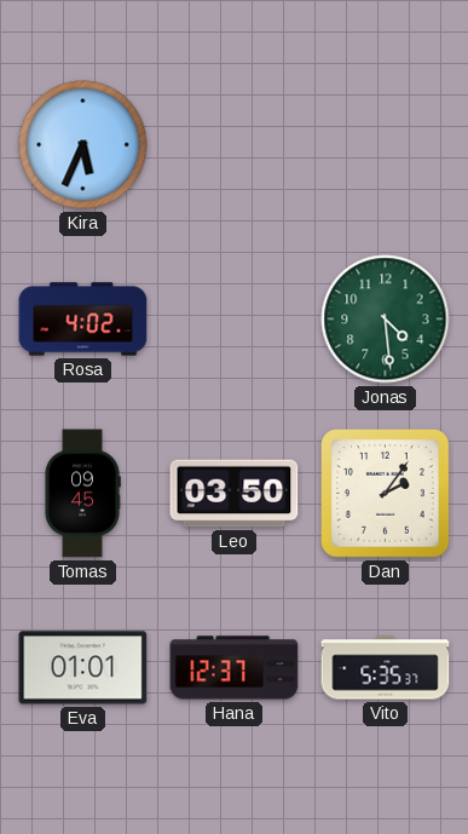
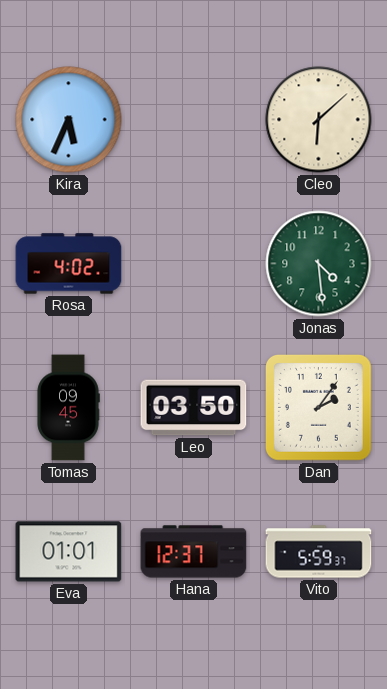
Cleo: none -> 6:08
Vito: 5:35 -> 5:59
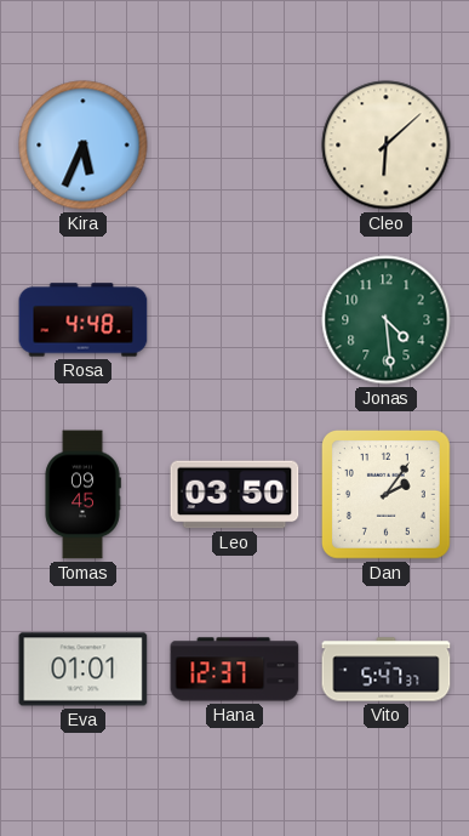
Rosa: 4:02 -> 4:48
Vito: 5:59 -> 5:47
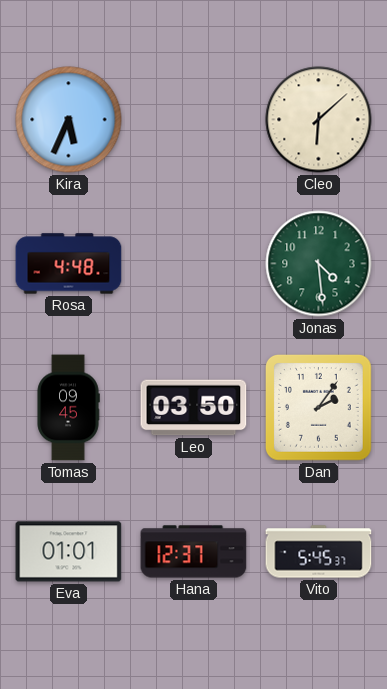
Vito: 5:47 -> 5:45
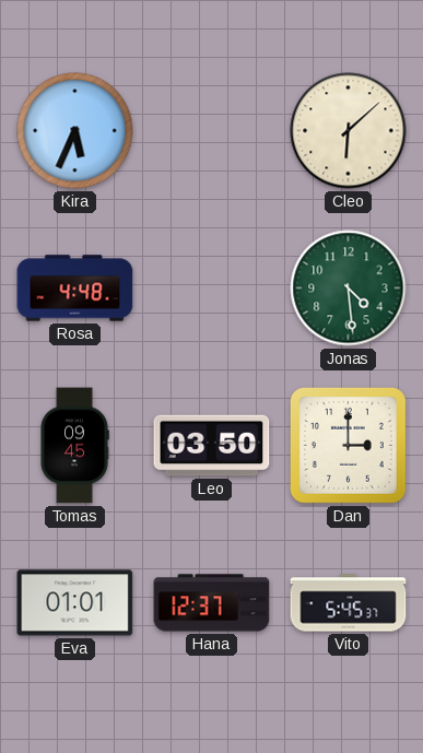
Dan: 2:06 -> 3:00
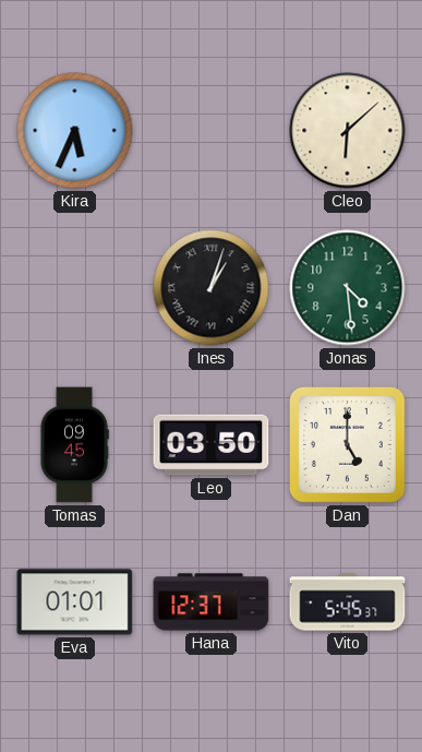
Rosa: 4:48 -> none
Ines: none -> 1:03
Dan: 3:00 -> 5:00
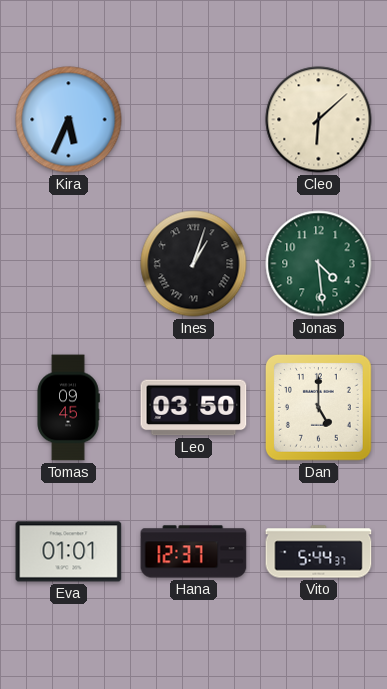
Vito: 5:45 -> 5:44
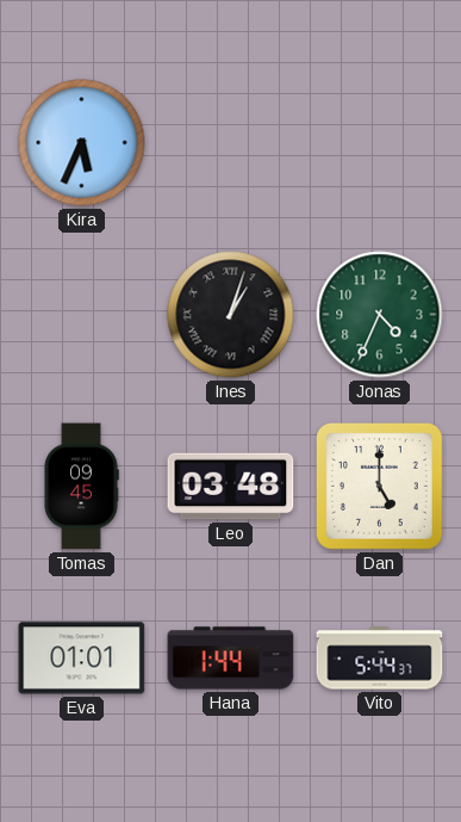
Cleo: 6:08 -> none
Jonas: 4:29 -> 4:34
Leo: 03:50 -> 03:48
Hana: 12:37 -> 1:44
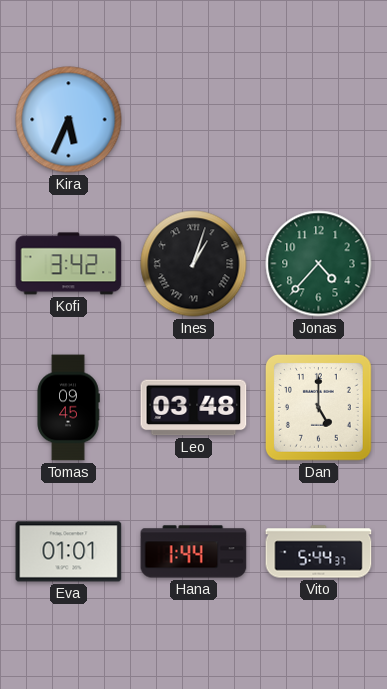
Kofi: none -> 3:42
Jonas: 4:34 -> 4:37
